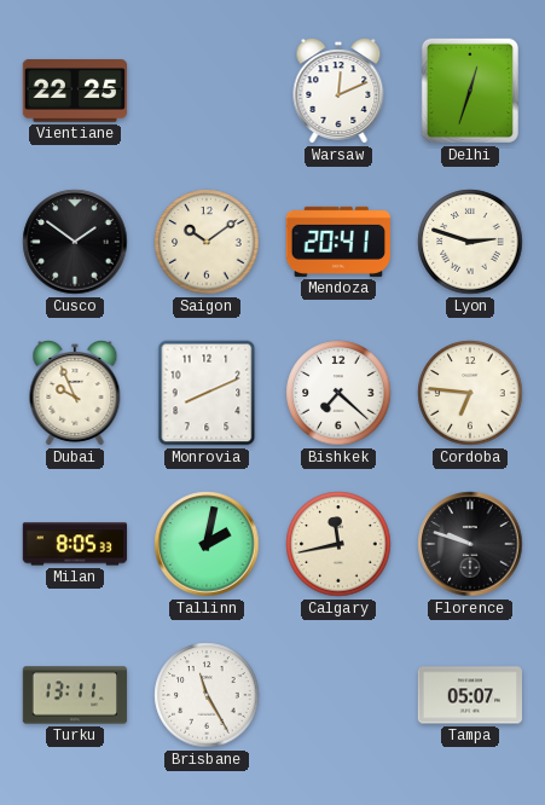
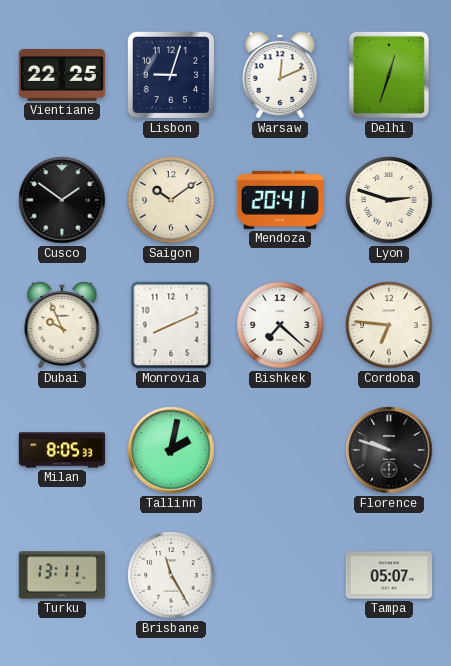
Lisbon: none -> 9:03
Calgary: 11:43 -> none
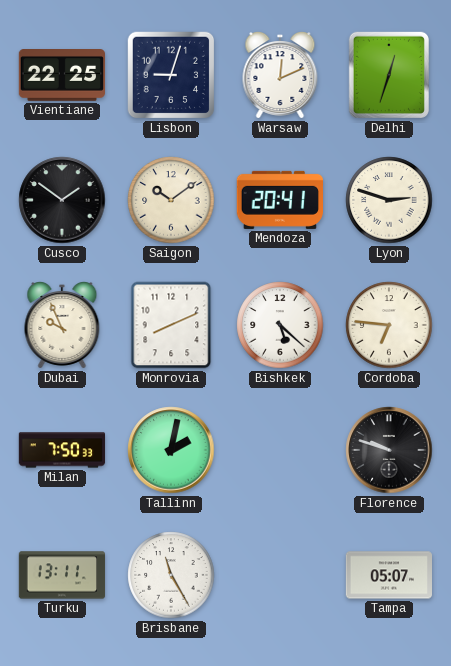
Bishkek: 7:22 -> 5:22
Milan: 8:05 -> 7:50
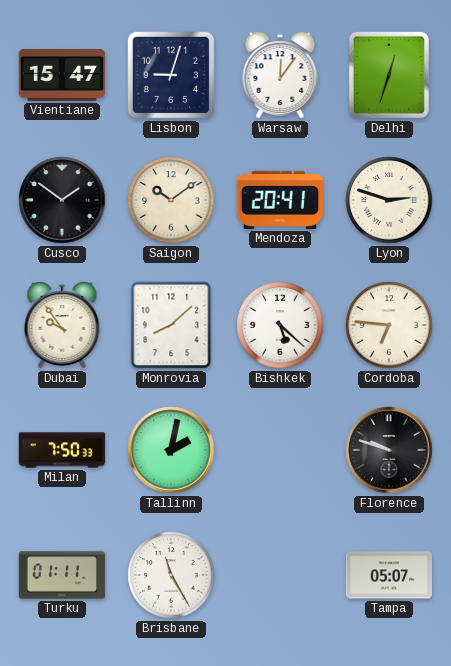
Vientiane: 22:25 -> 15:47
Warsaw: 12:11 -> 12:06
Dubai: 9:56 -> 9:54
Monrovia: 8:11 -> 8:08
Turku: 13:11 -> 01:11
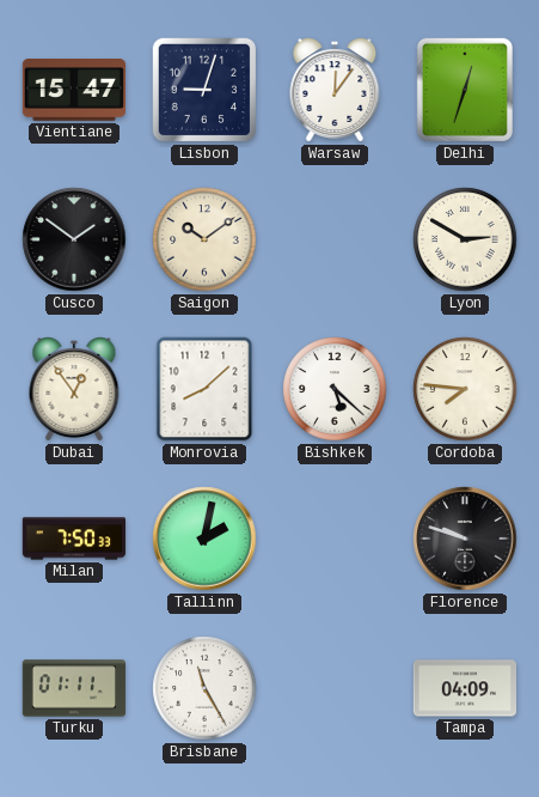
Mendoza: 20:41 -> none
Lyon: 2:48 -> 2:50
Dubai: 9:54 -> 12:54
Cordoba: 6:46 -> 7:46
Tampa: 05:07 -> 04:09
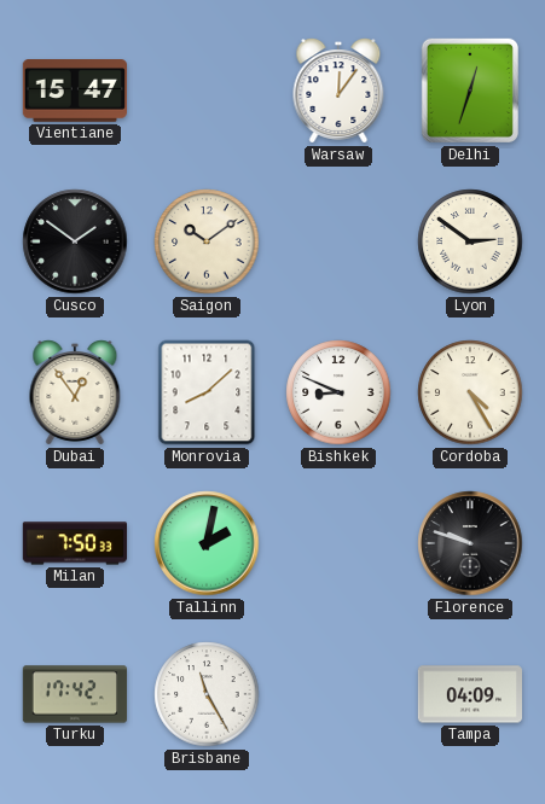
Lisbon: 9:03 -> none
Lyon: 2:50 -> 2:51
Bishkek: 5:22 -> 8:49
Cordoba: 7:46 -> 4:25
Turku: 01:11 -> 17:42
